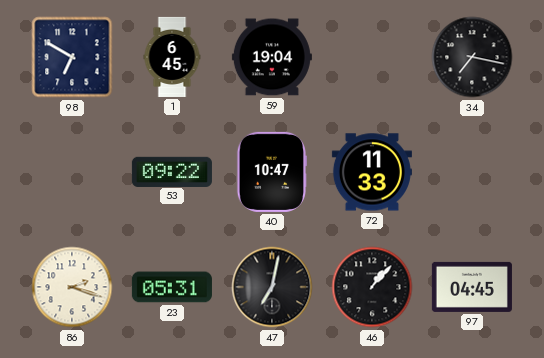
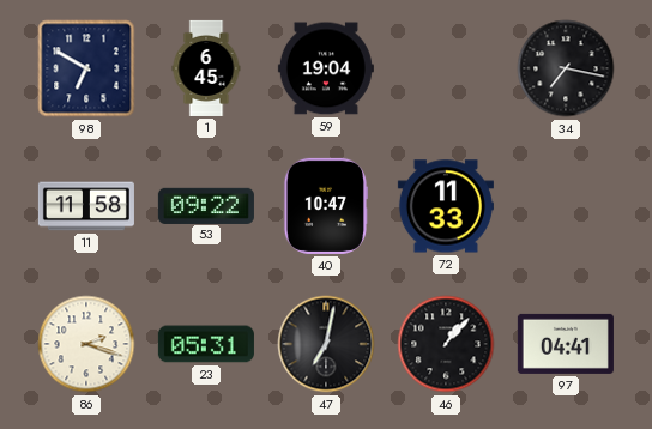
11: none -> 11:58
97: 04:45 -> 04:41
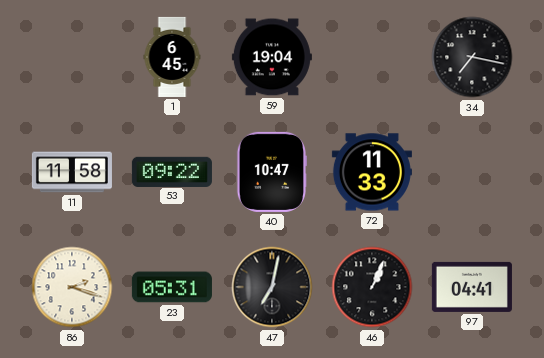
98: 6:50 -> none
46: 1:07 -> 1:04
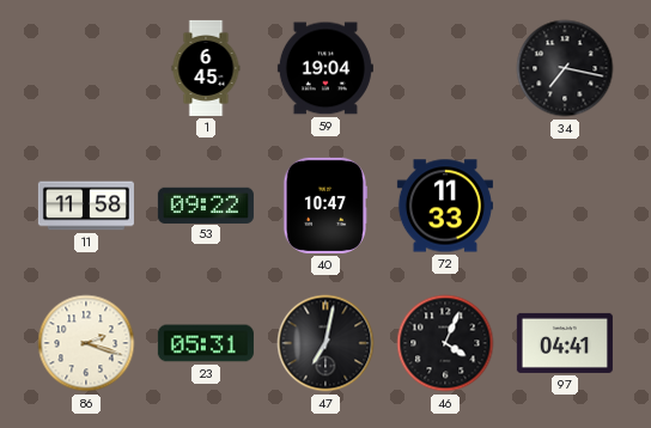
46: 1:04 -> 4:04
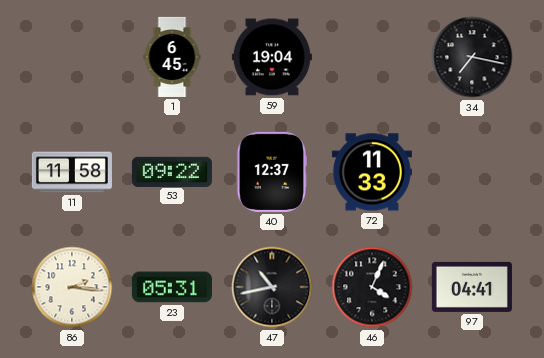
40: 10:47 -> 12:37
86: 2:18 -> 2:16
47: 7:02 -> 10:43
